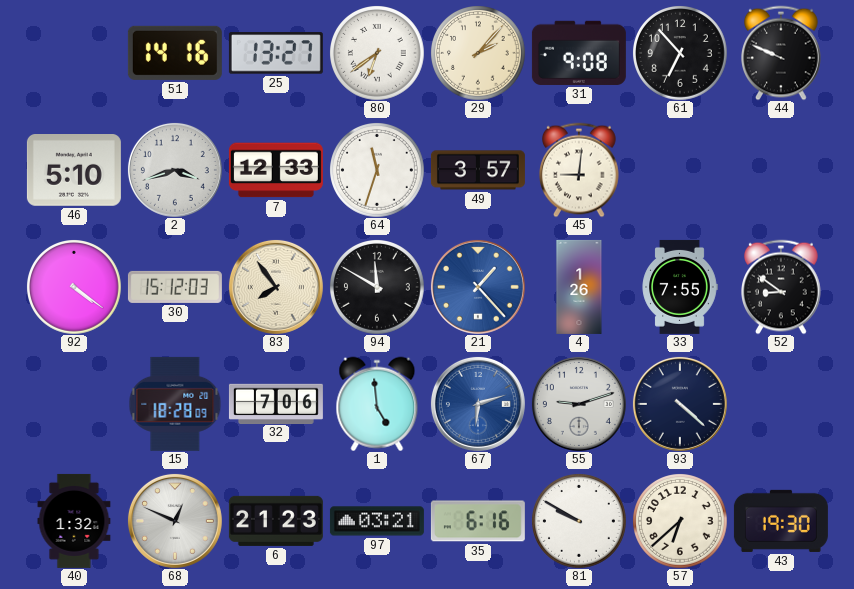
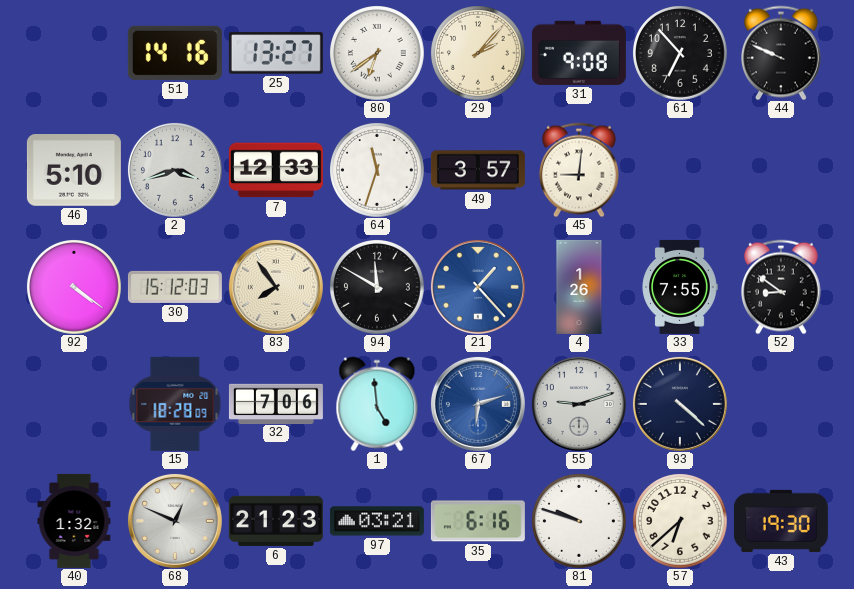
81: 9:50 -> 9:48
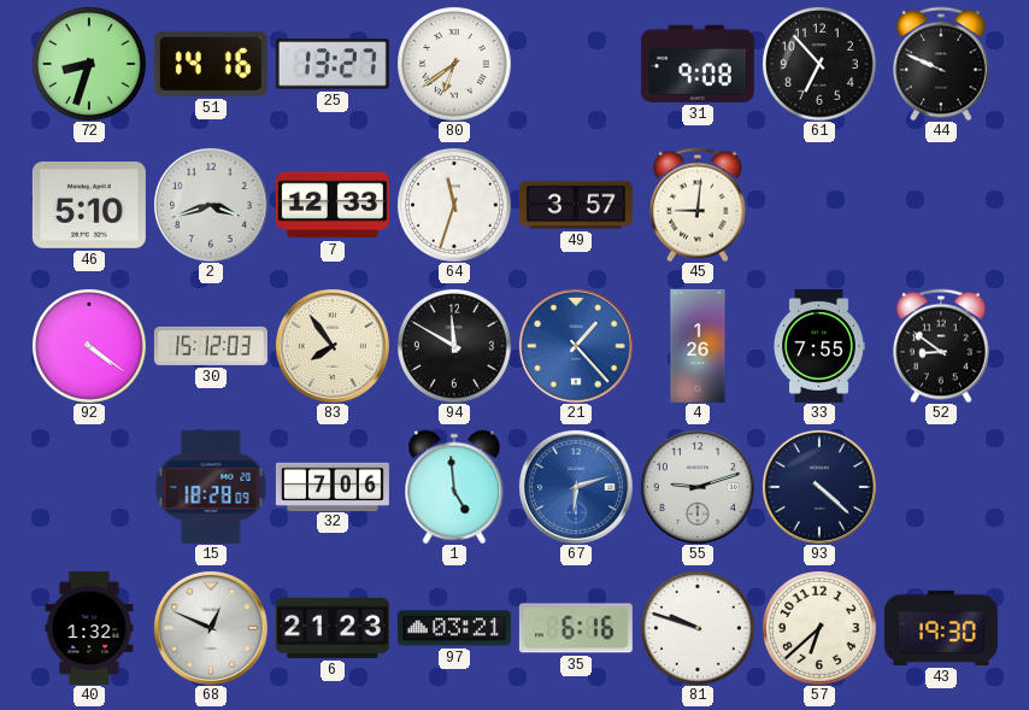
72: none -> 8:33
29: 2:07 -> none
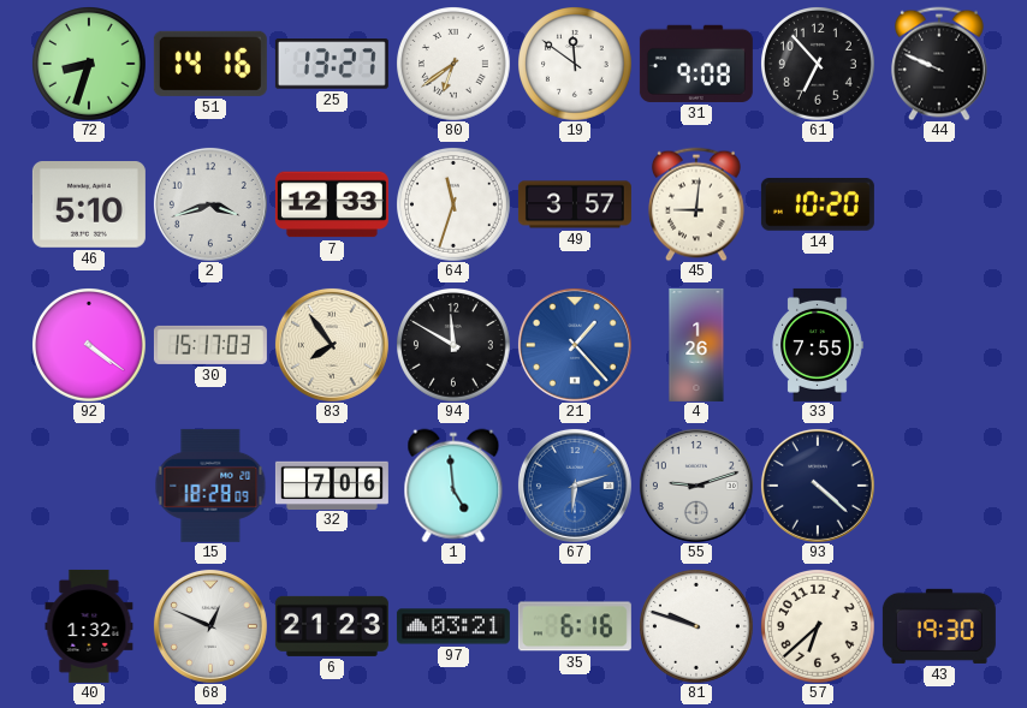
19: none -> 11:51
14: none -> 10:20
30: 15:12 -> 15:17
52: 8:51 -> none
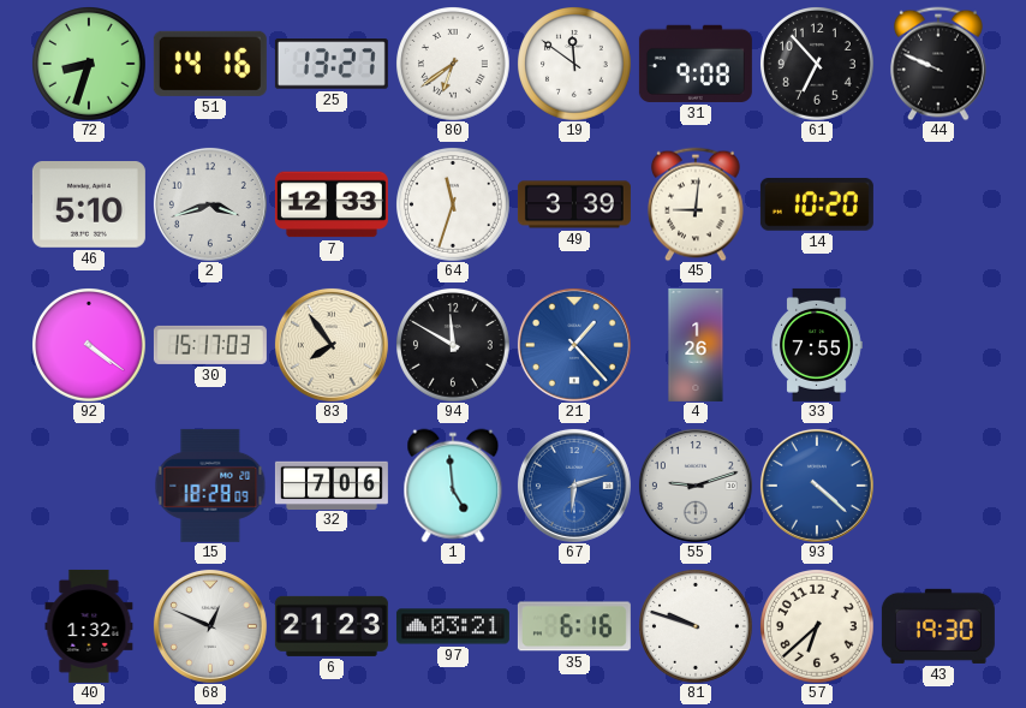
49: 3:57 -> 3:39
93 dial: navy -> blue
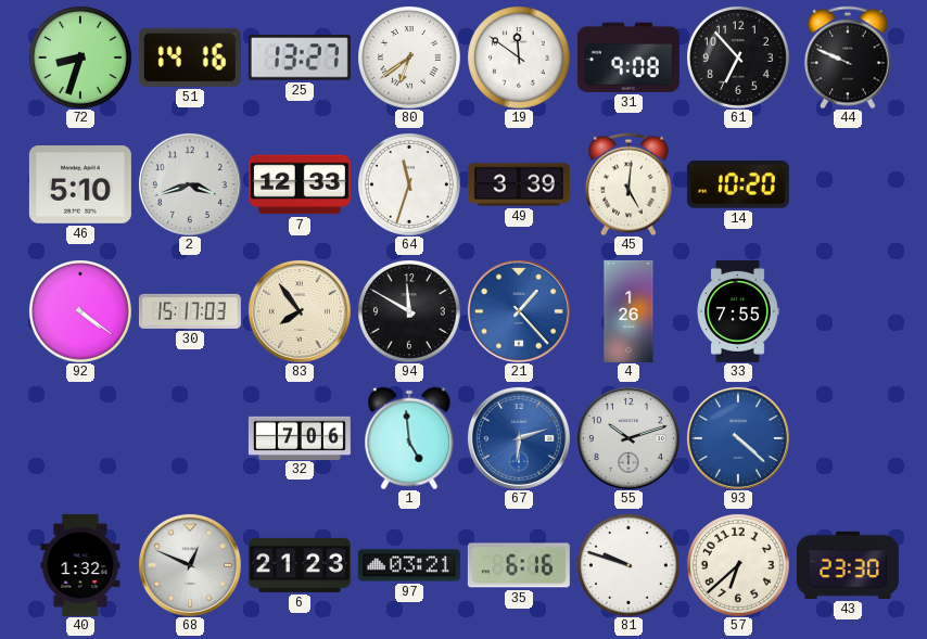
45: 9:01 -> 5:01
15: 18:28 -> none
55: 9:12 -> 10:12
43: 19:30 -> 23:30
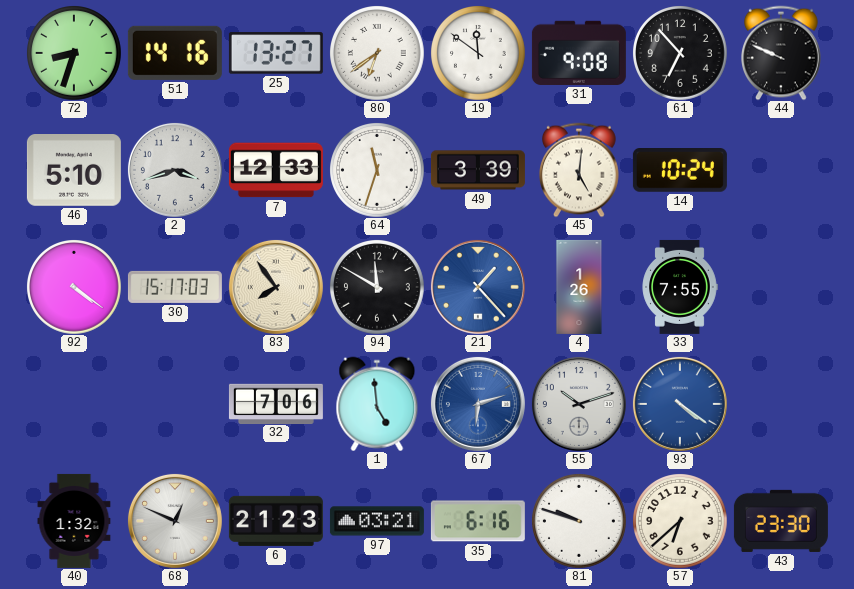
14: 10:20 -> 10:24
93: 4:22 -> 4:21
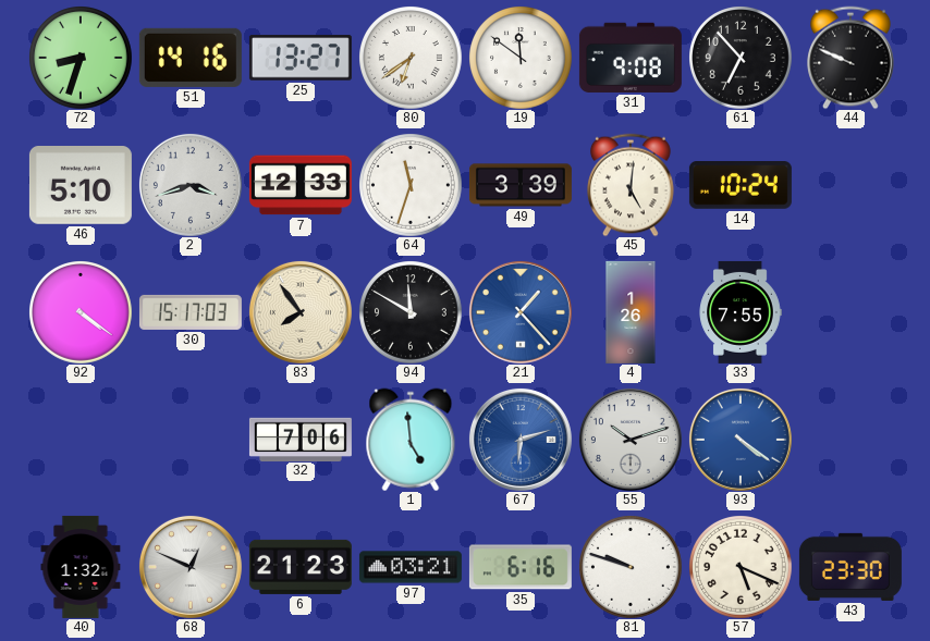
57: 6:38 -> 5:19
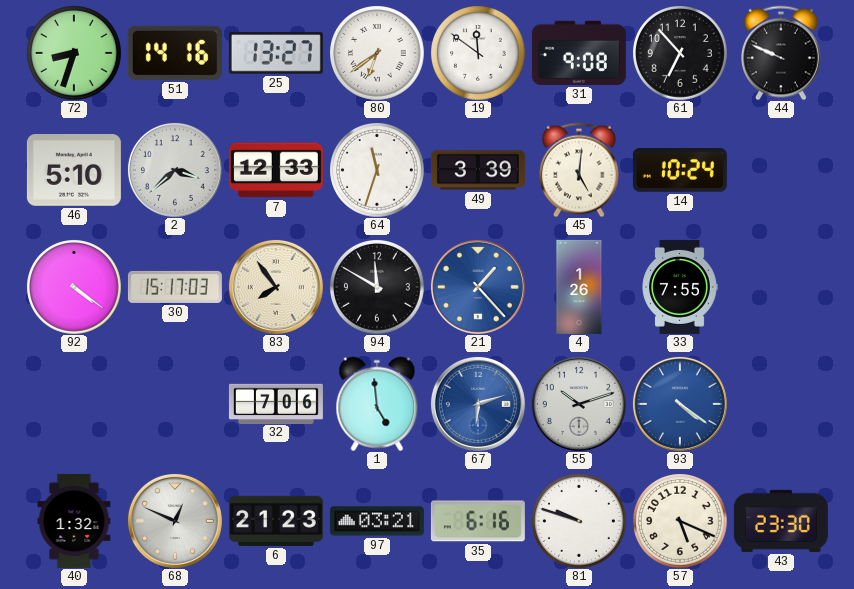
2: 3:42 -> 3:38
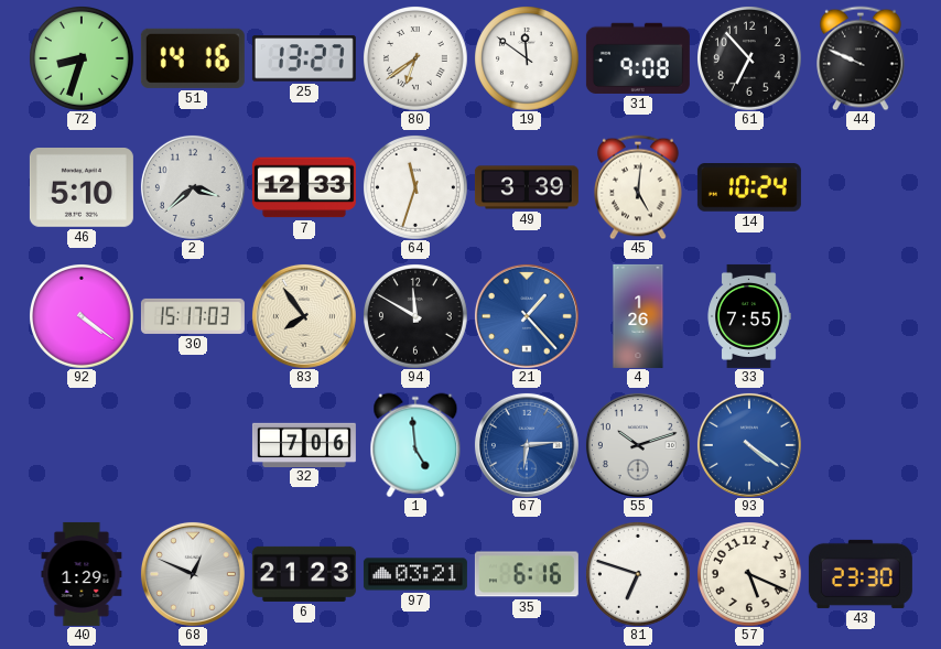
67: 6:12 -> 6:14
40: 1:32 -> 1:29
81: 9:48 -> 6:48
